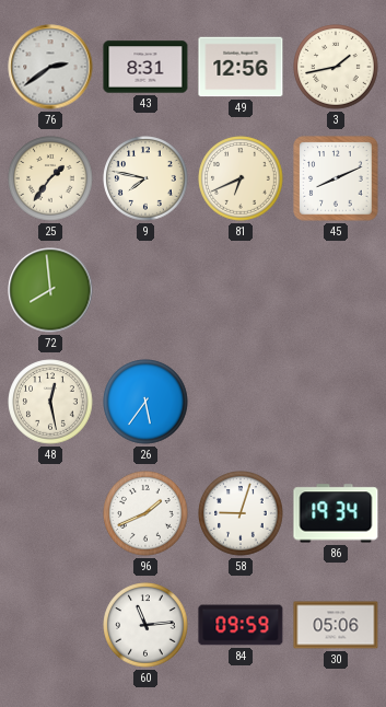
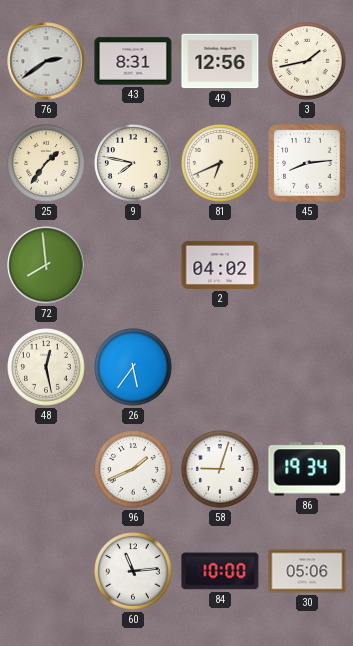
45: 8:11 -> 8:14
2: none -> 04:02
84: 09:59 -> 10:00
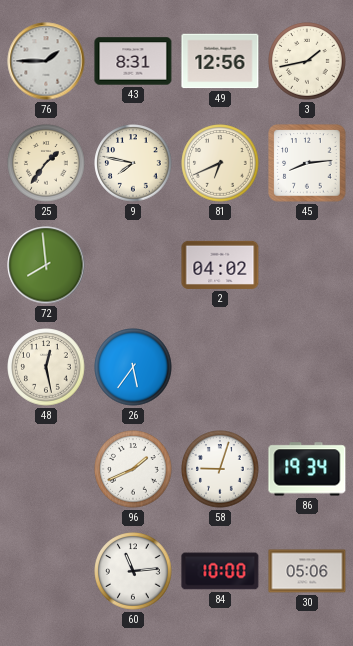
76: 2:39 -> 1:45
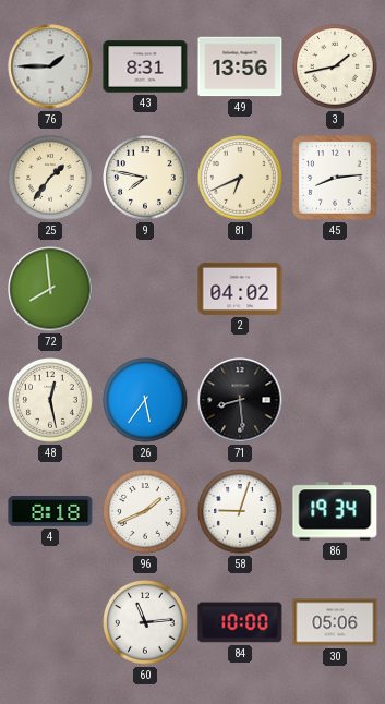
49: 12:56 -> 13:56
71: none -> 8:29
4: none -> 8:18
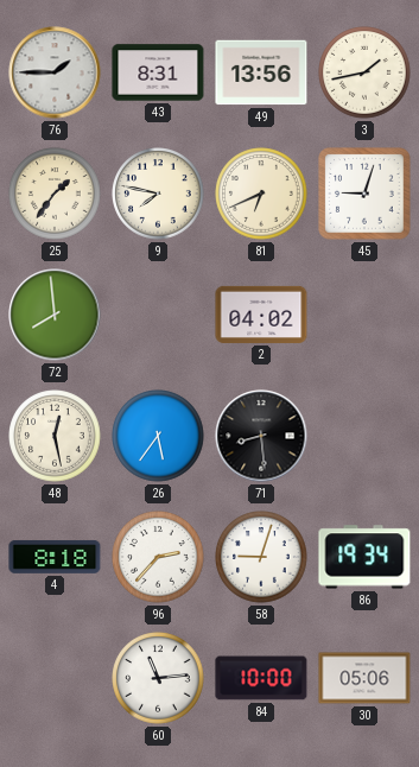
45: 8:14 -> 9:03
96: 1:41 -> 2:37
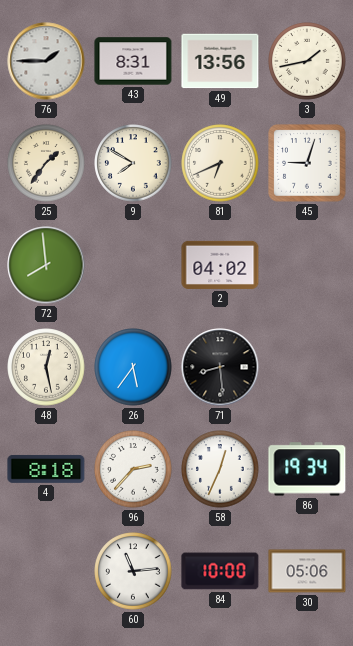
9: 7:47 -> 7:50
58: 9:03 -> 12:34
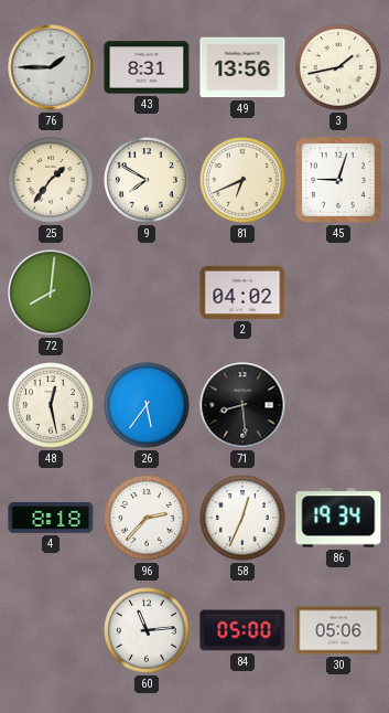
72: 7:59 -> 8:01
84: 10:00 -> 05:00
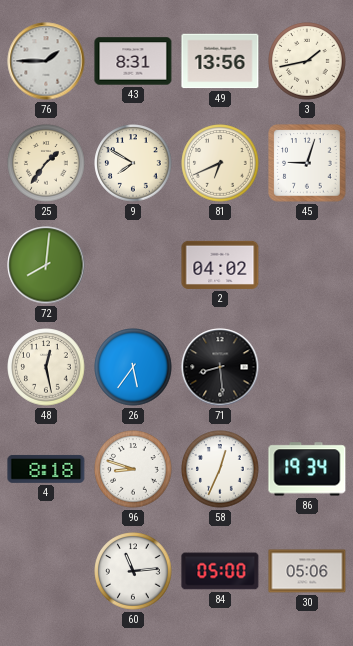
96: 2:37 -> 8:48
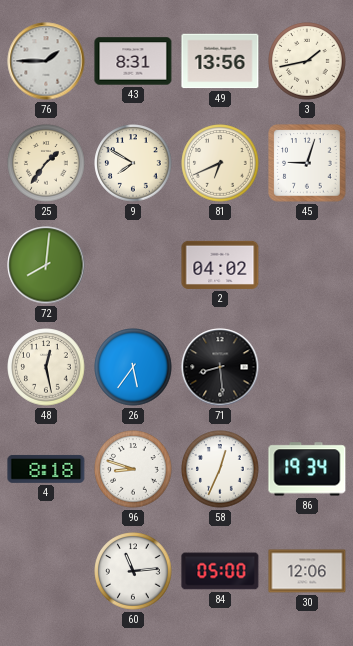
30: 05:06 -> 12:06
